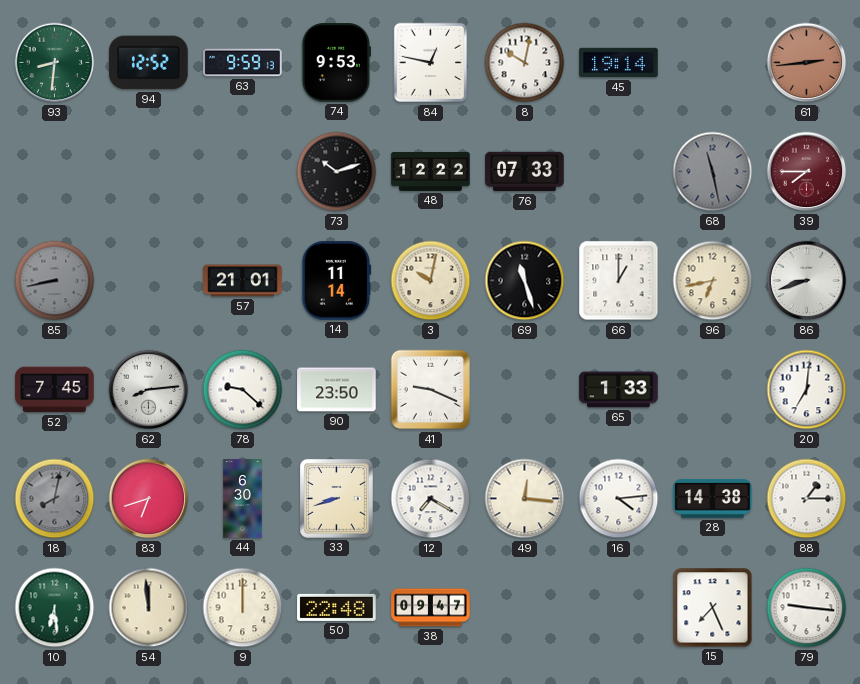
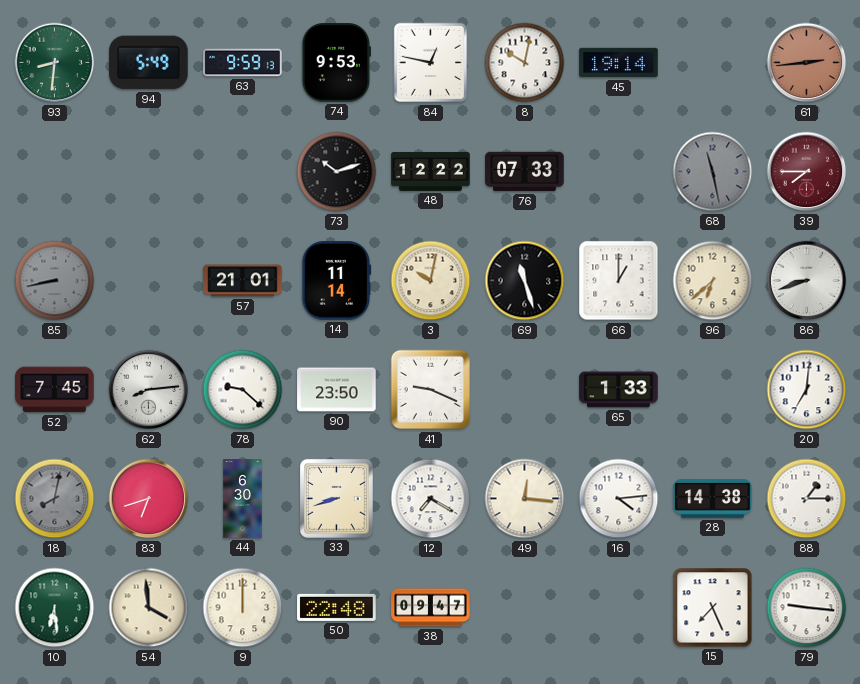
94: 12:52 -> 5:49
96: 6:43 -> 6:38
54: 11:59 -> 3:59
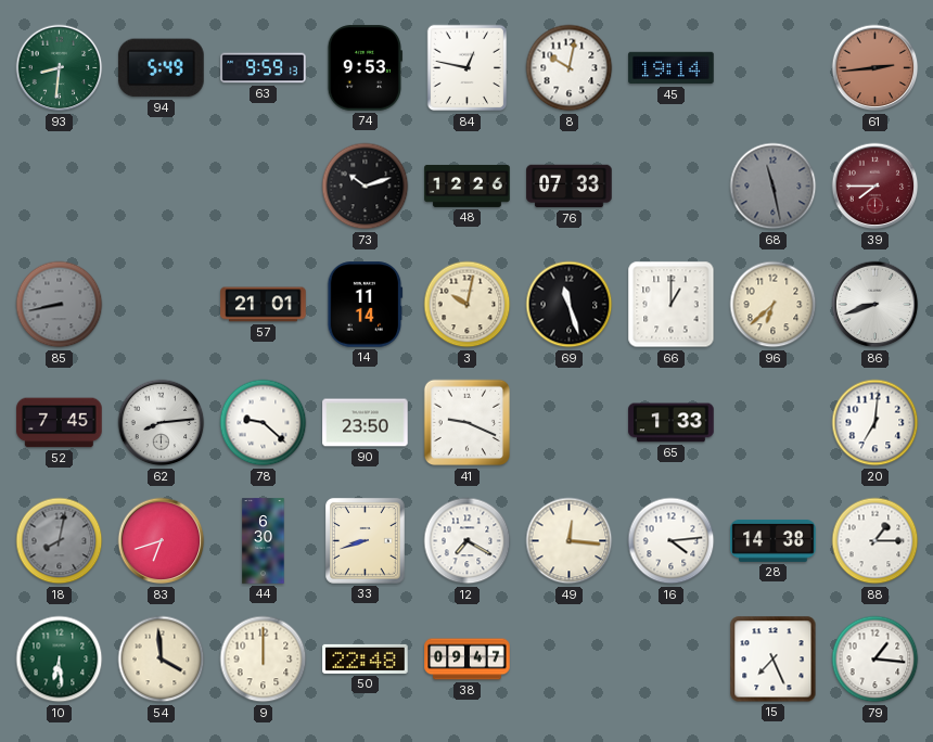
48: 12:22 -> 12:26
79: 9:16 -> 1:16
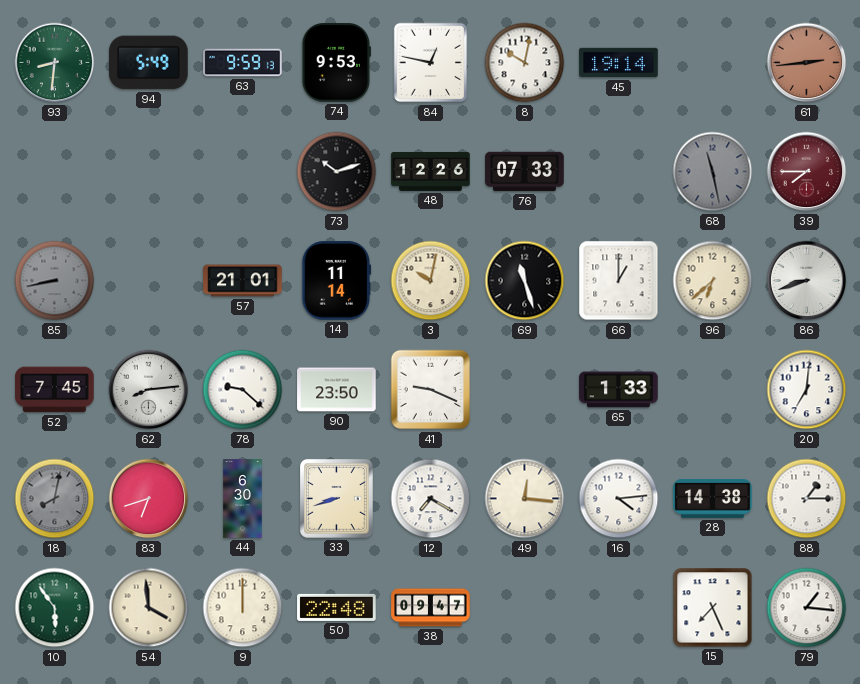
10: 6:29 -> 5:54
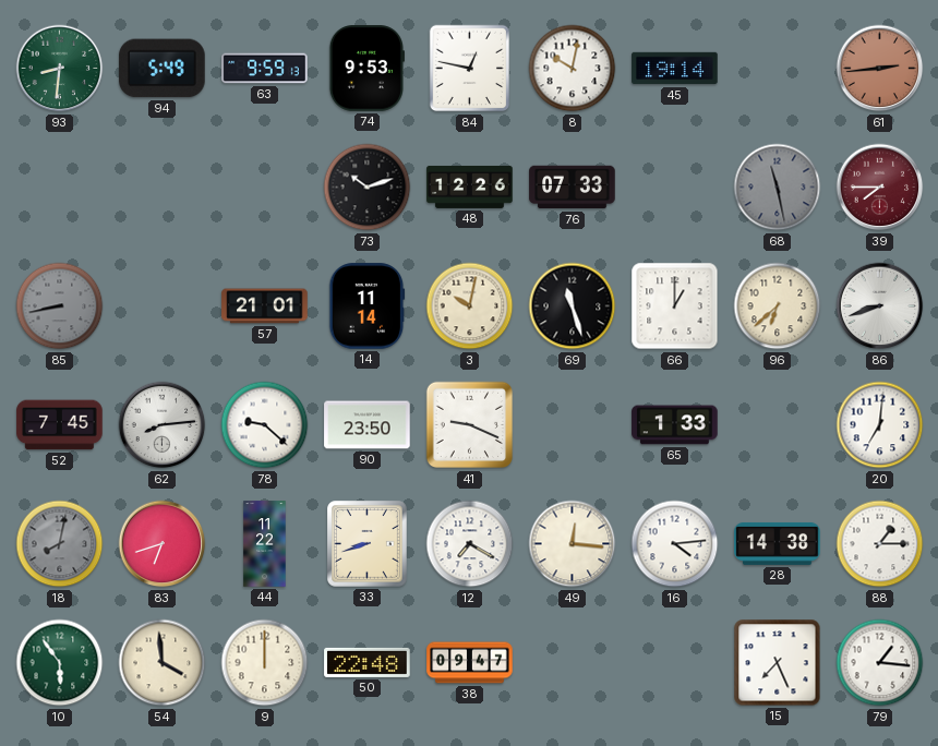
44: 6:30 -> 11:22
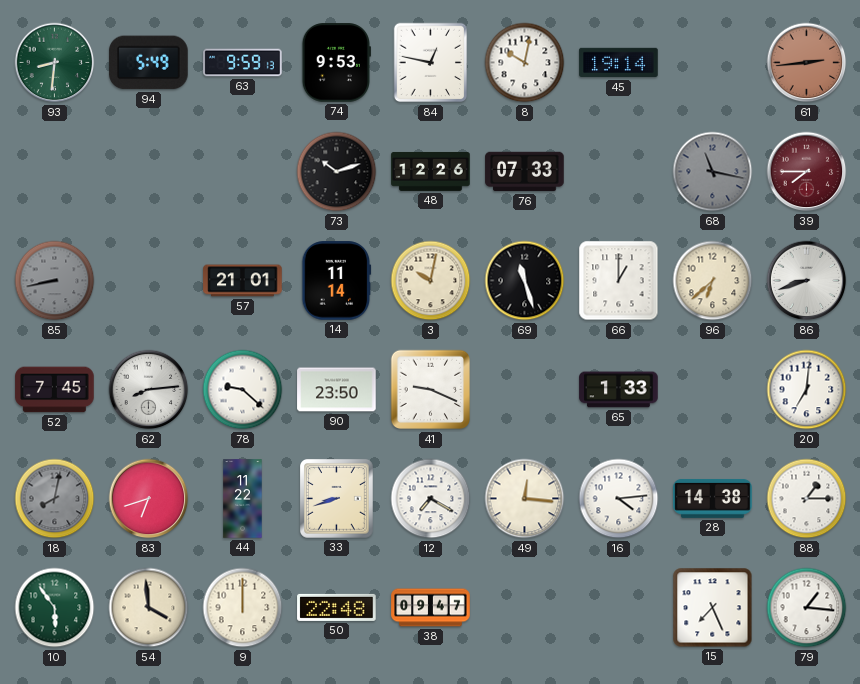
68: 11:28 -> 11:17
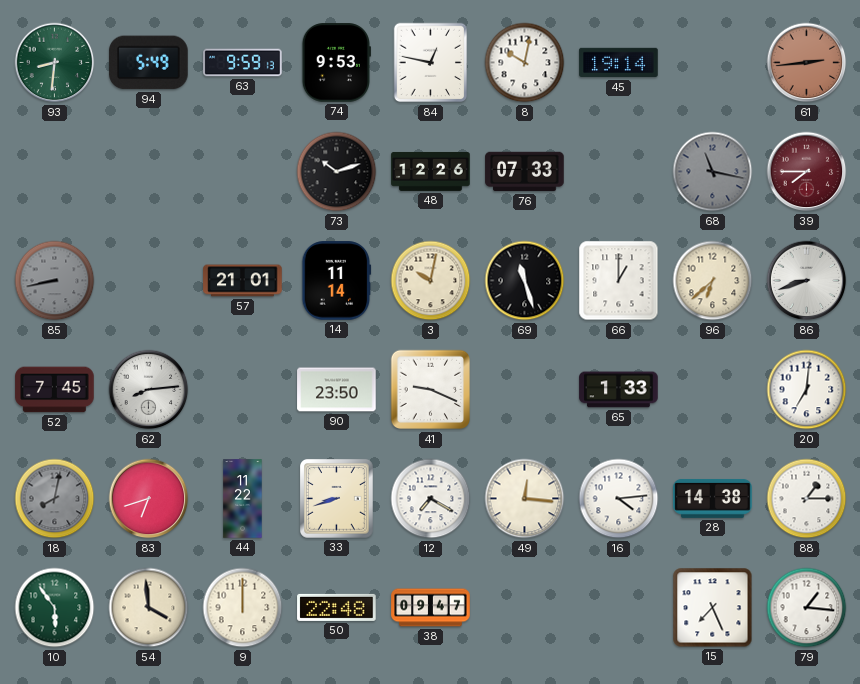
78: 9:22 -> none
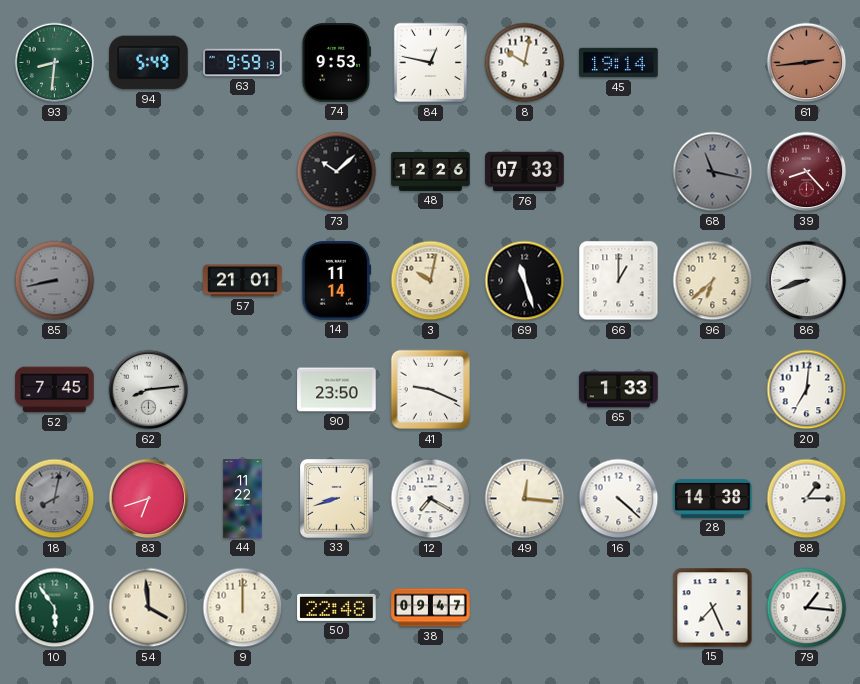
73: 10:12 -> 10:08
39: 7:45 -> 8:23
16: 4:14 -> 4:22
